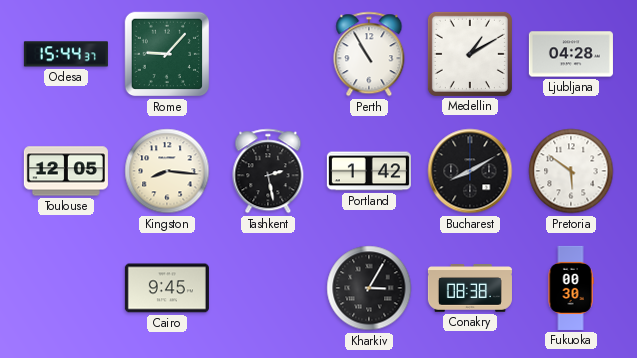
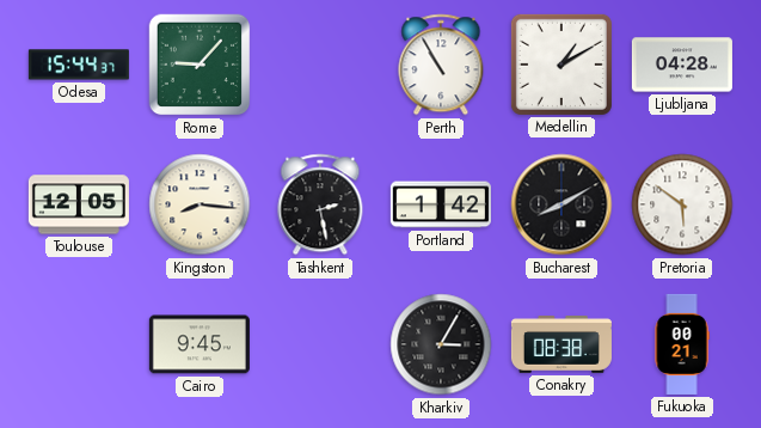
Fukuoka: 00:30 -> 00:21
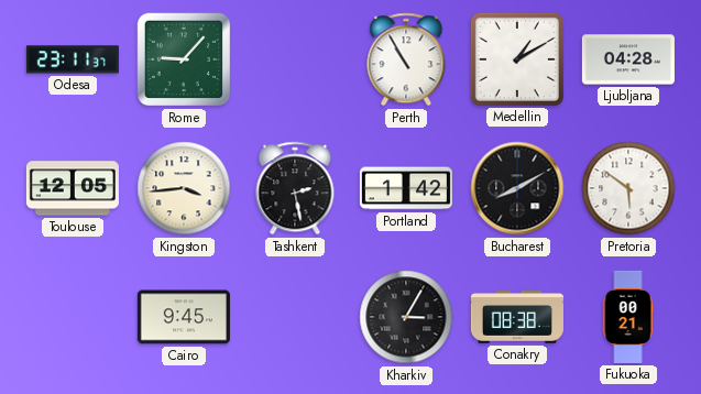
Odesa: 15:44 -> 23:11
Kingston: 8:16 -> 3:44
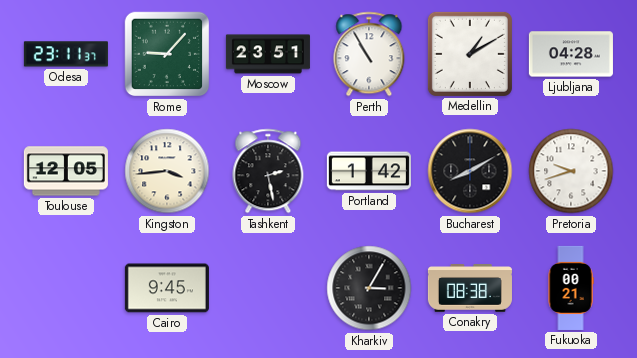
Moscow: none -> 23:51
Pretoria: 5:51 -> 9:42
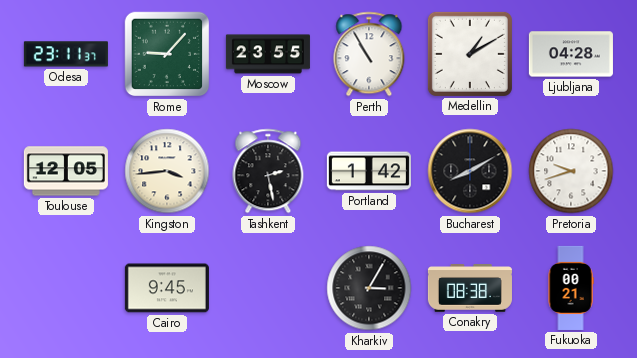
Moscow: 23:51 -> 23:55
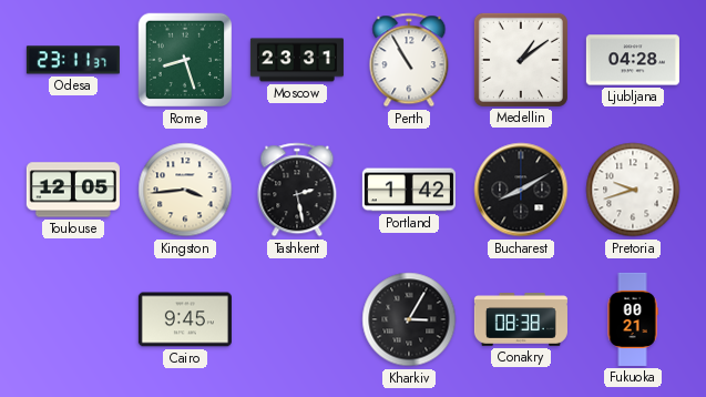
Rome: 9:07 -> 8:27
Moscow: 23:55 -> 23:31
Medellin: 1:10 -> 1:09
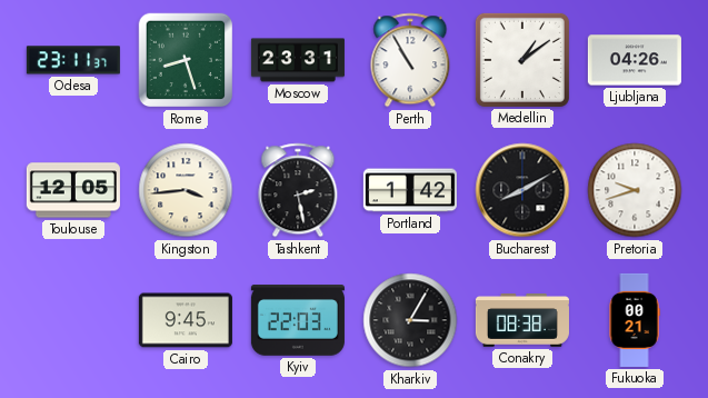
Ljubljana: 04:28 -> 04:26
Kyiv: none -> 22:03
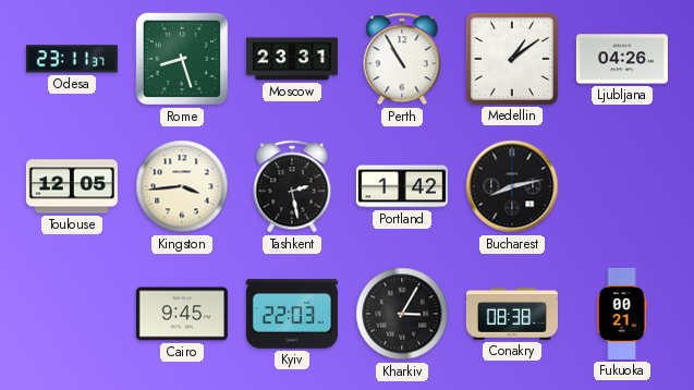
Bucharest: 8:10 -> 8:13
Pretoria: 9:42 -> none
